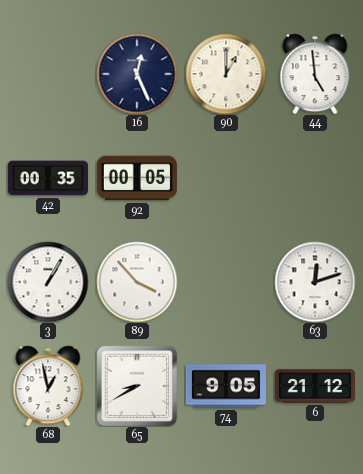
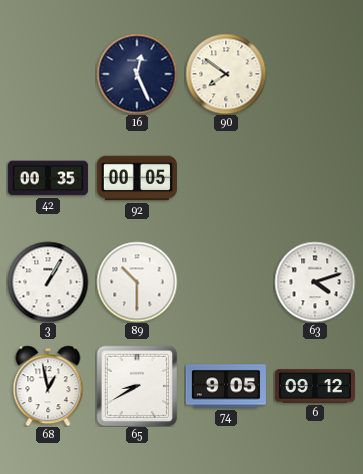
90: 1:00 -> 7:51
44: 4:59 -> none
89: 3:53 -> 10:30
63: 12:12 -> 4:12
6: 21:12 -> 09:12
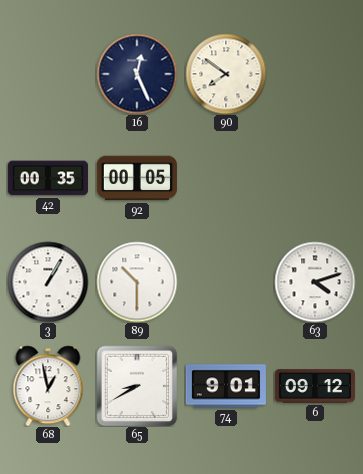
74: 9:05 -> 9:01
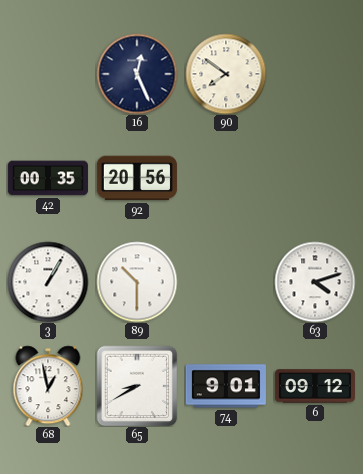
92: 00:05 -> 20:56
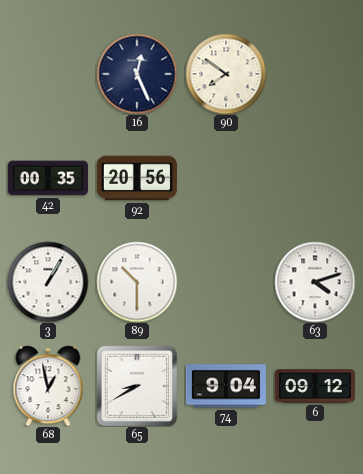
74: 9:01 -> 9:04
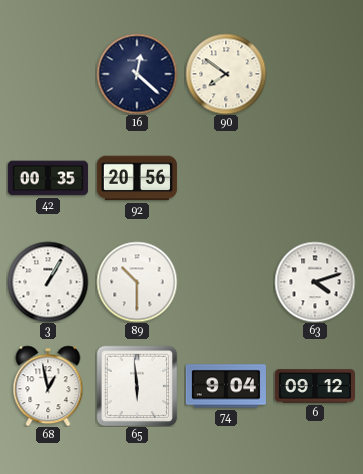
16: 12:26 -> 12:22
65: 8:40 -> 5:59
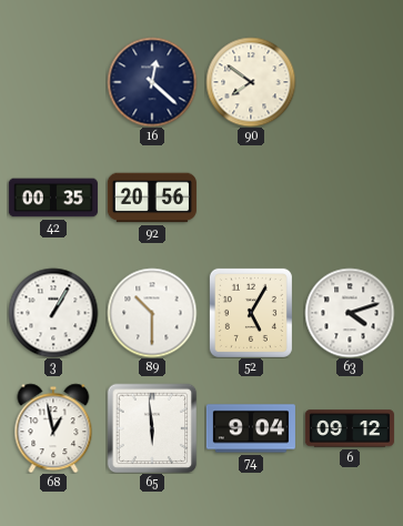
52: none -> 5:05
